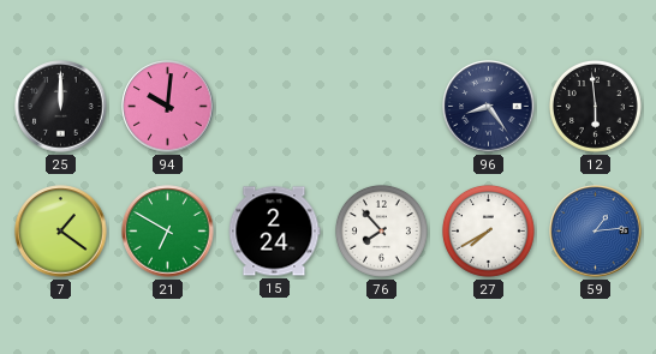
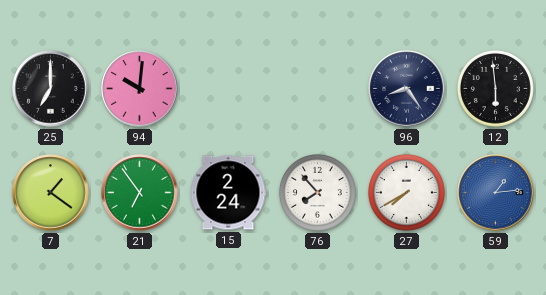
25: 12:00 -> 7:00
21: 6:50 -> 6:54
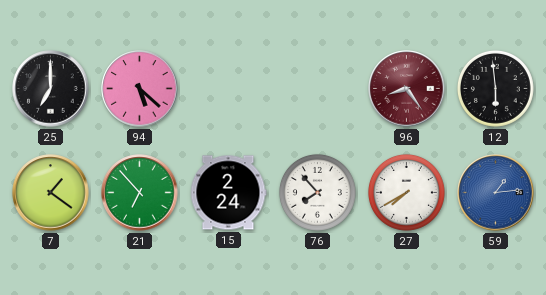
94: 10:01 -> 5:22
96 dial: navy -> burgundy
21: 6:54 -> 6:53
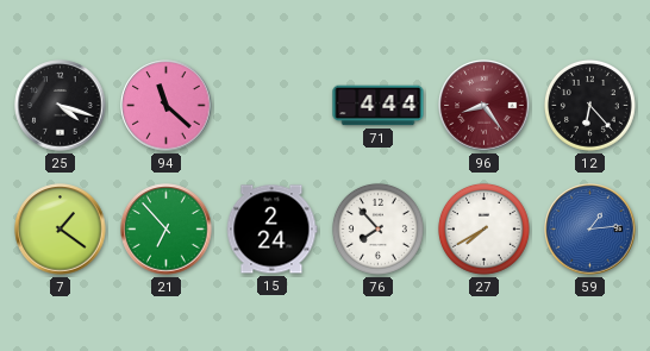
25: 7:00 -> 4:18
94: 5:22 -> 11:22
71: none -> 4:44
12: 5:59 -> 6:23
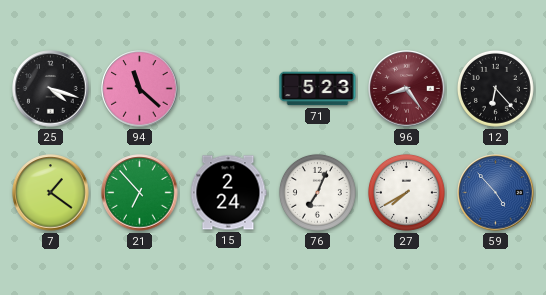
71: 4:44 -> 5:23
76: 7:53 -> 7:04
59: 1:14 -> 4:53
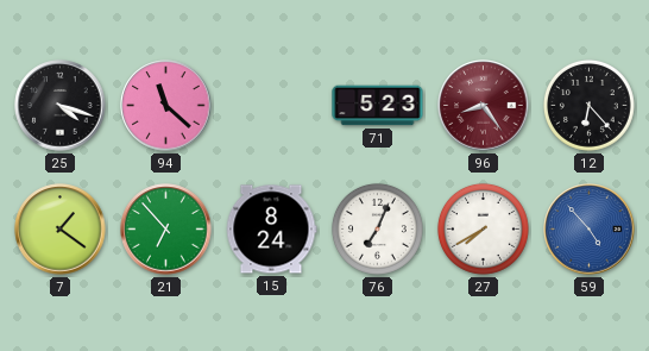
15: 2:24 -> 8:24
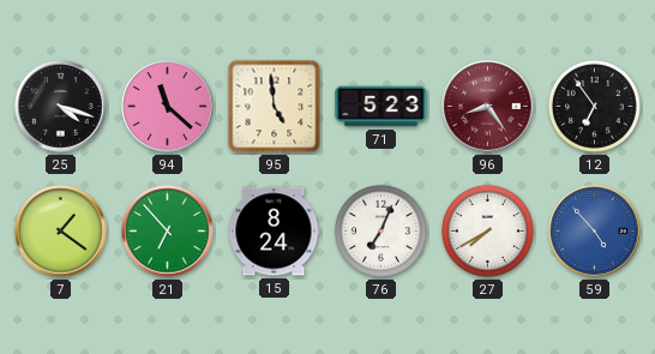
95: none -> 4:59
12: 6:23 -> 6:54
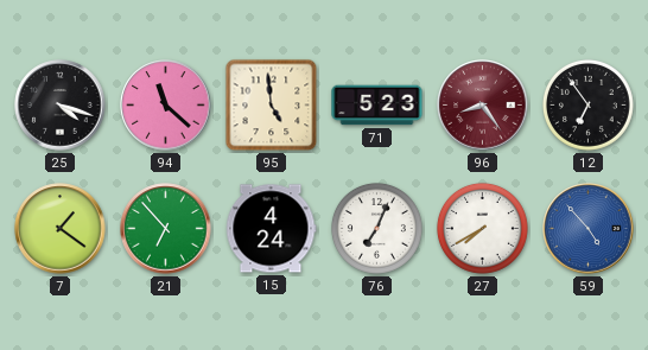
15: 8:24 -> 4:24
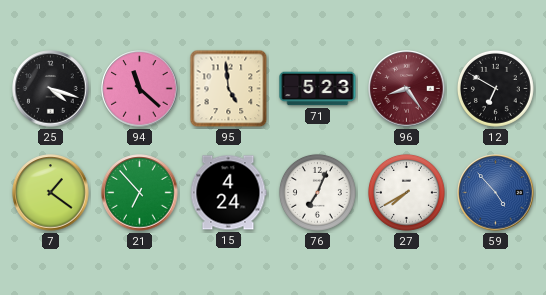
12: 6:54 -> 6:50
